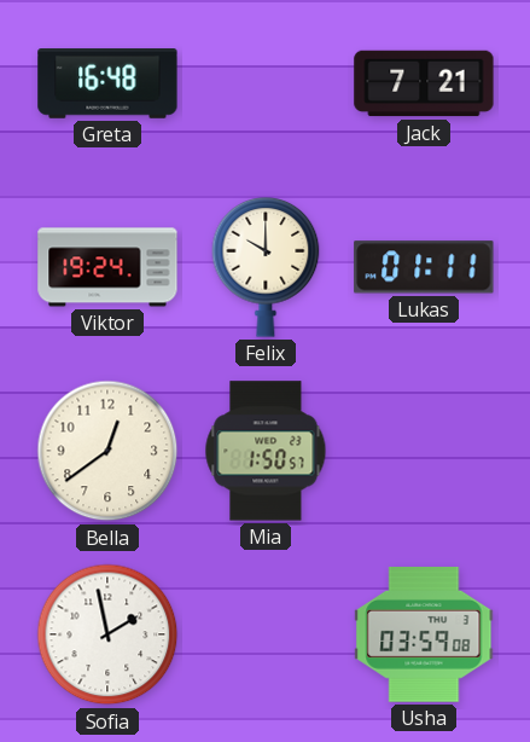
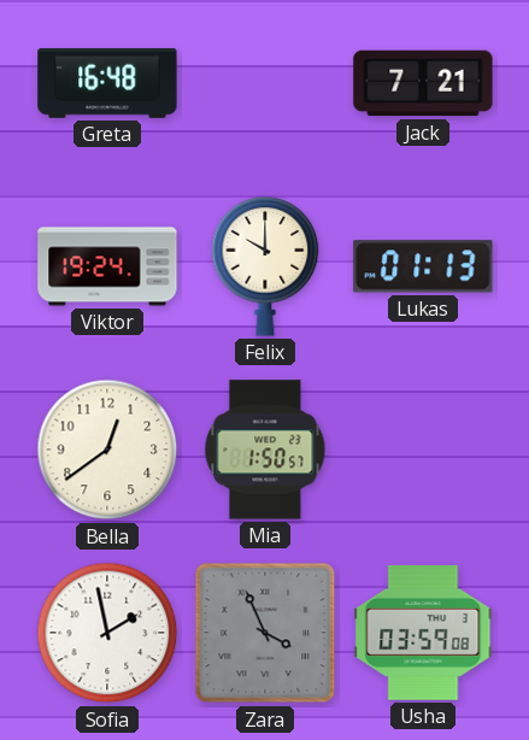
Lukas: 01:11 -> 01:13
Zara: none -> 3:56
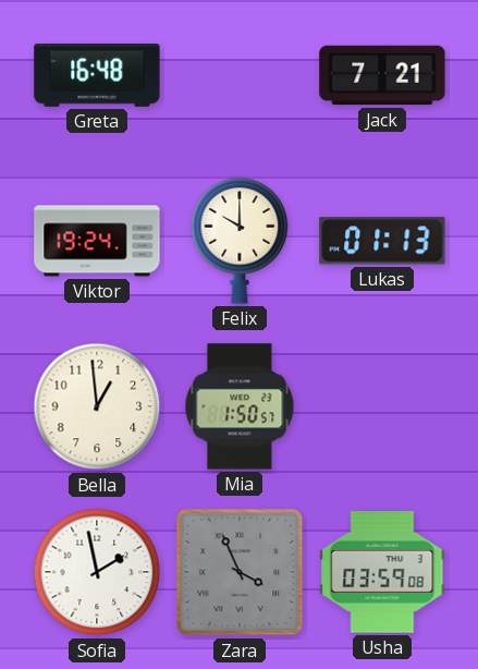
Bella: 12:39 -> 12:59
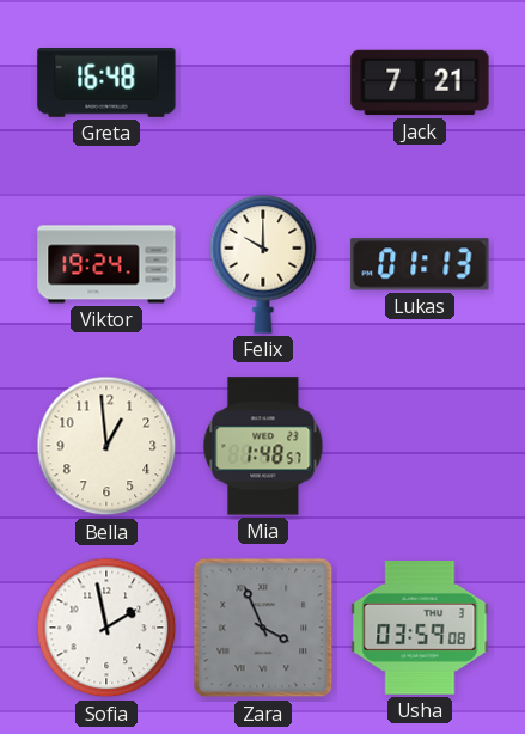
Mia: 1:50 -> 1:48
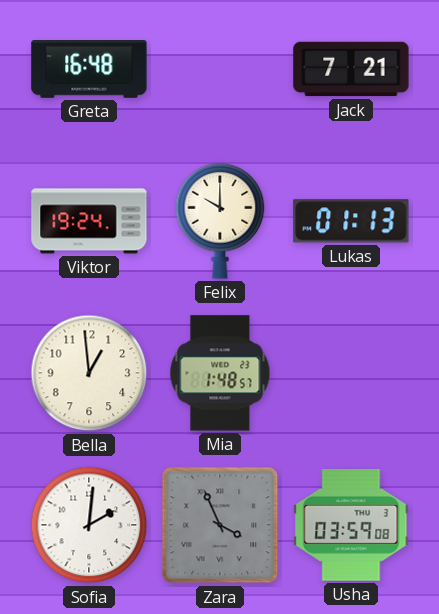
Sofia: 1:58 -> 2:01
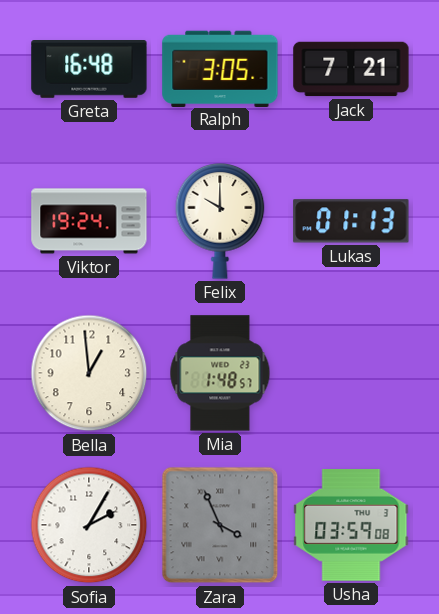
Ralph: none -> 3:05
Sofia: 2:01 -> 2:05
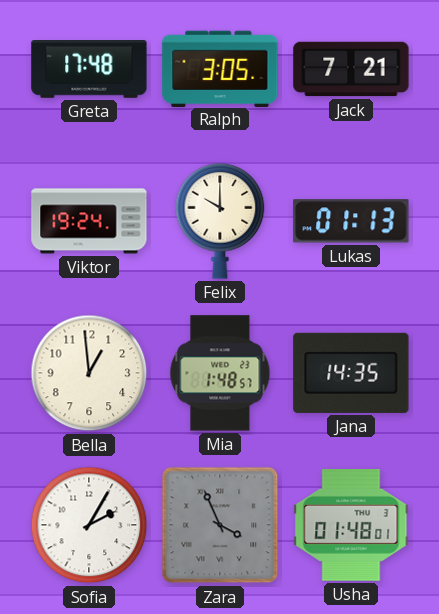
Greta: 16:48 -> 17:48
Jana: none -> 14:35
Usha: 03:59 -> 01:48
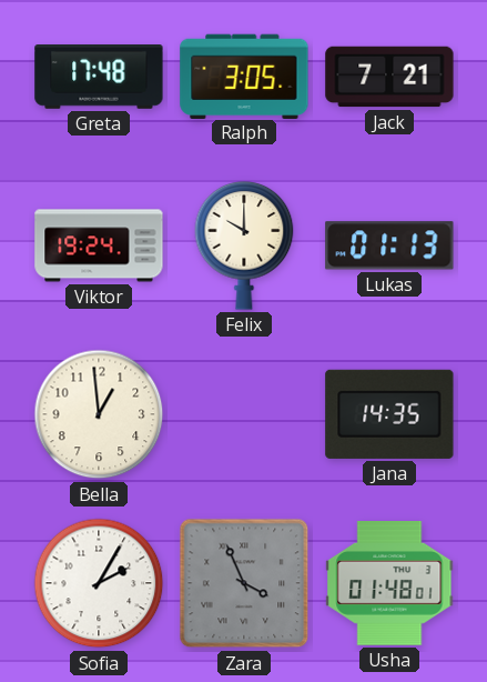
Mia: 1:48 -> none
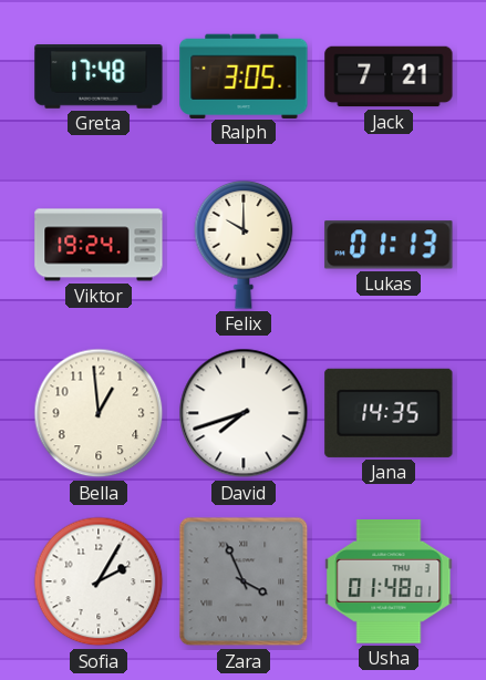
David: none -> 7:42
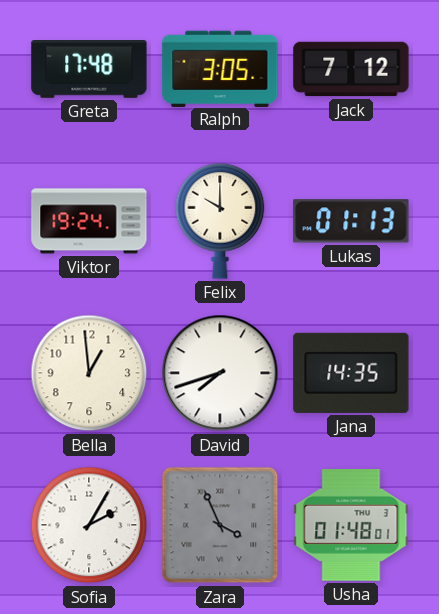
Jack: 7:21 -> 7:12
